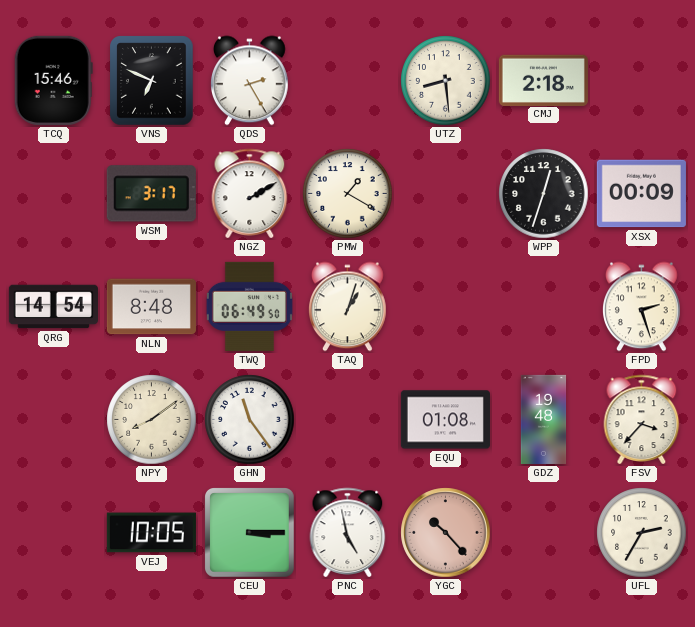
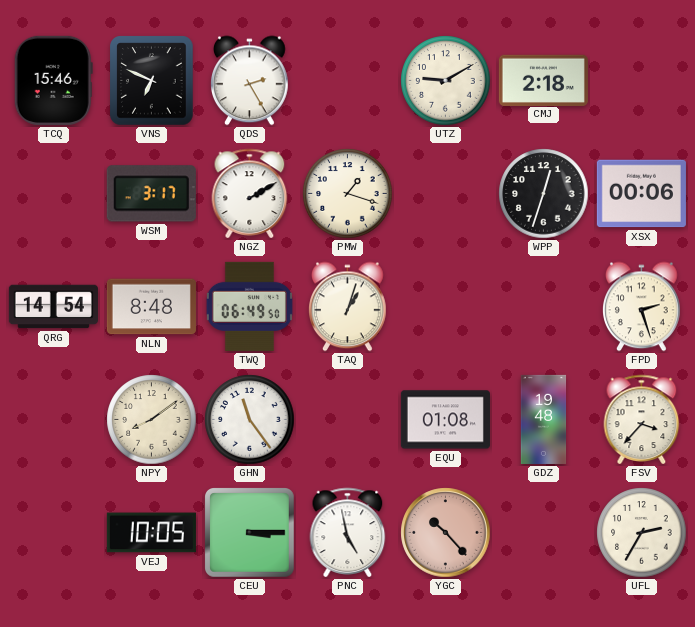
UTZ: 8:29 -> 9:10
PMW: 1:20 -> 1:18
XSX: 00:09 -> 00:06
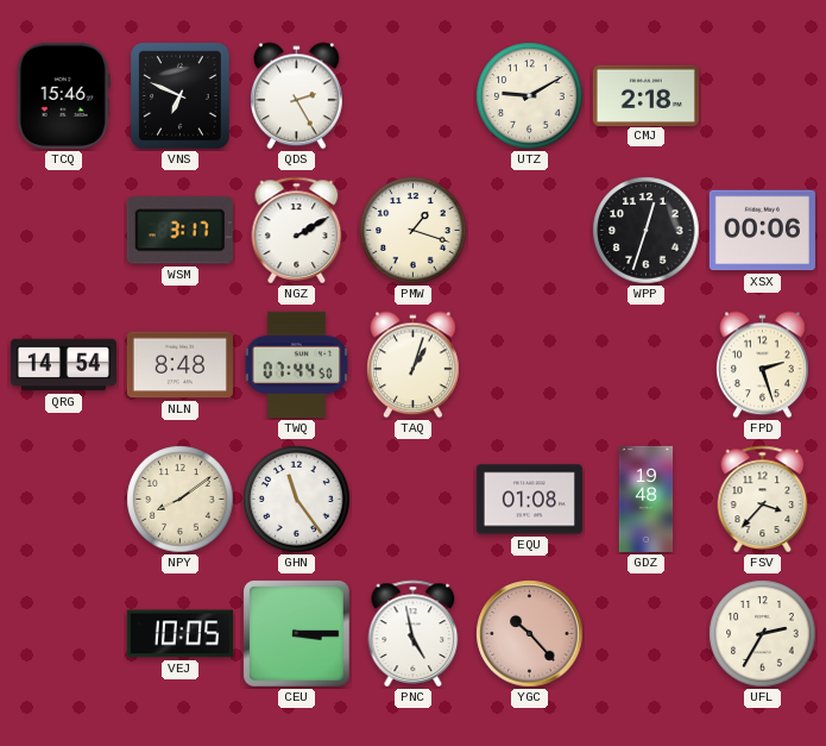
TWQ: 06:49 -> 07:44
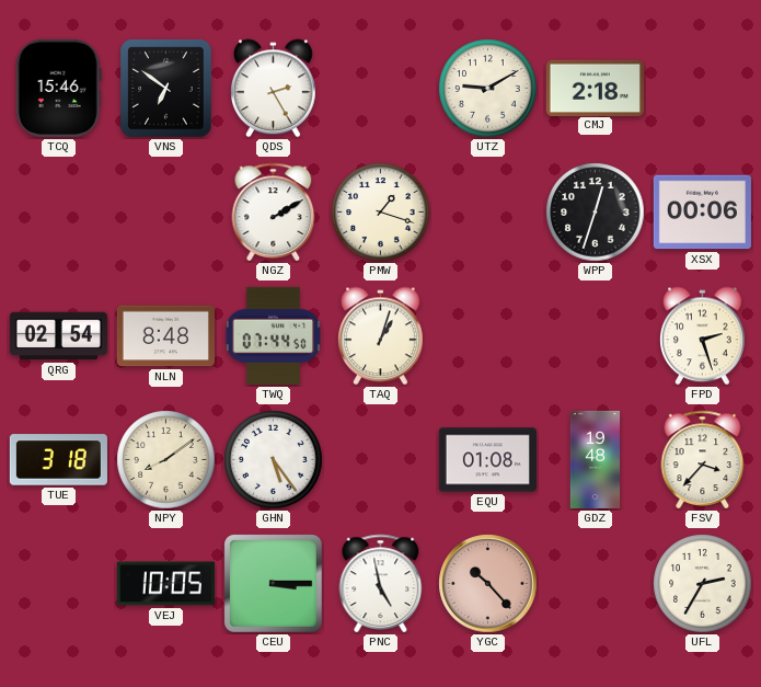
VNS: 6:49 -> 6:51
WSM: 3:17 -> none
QRG: 14:54 -> 02:54
TUE: none -> 3:18
GHN: 11:24 -> 5:24
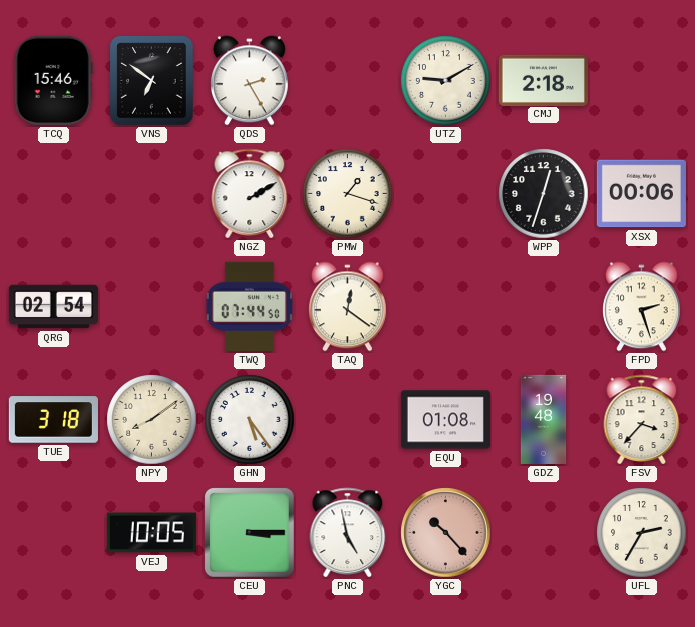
NLN: 8:48 -> none
TAQ: 1:03 -> 12:21
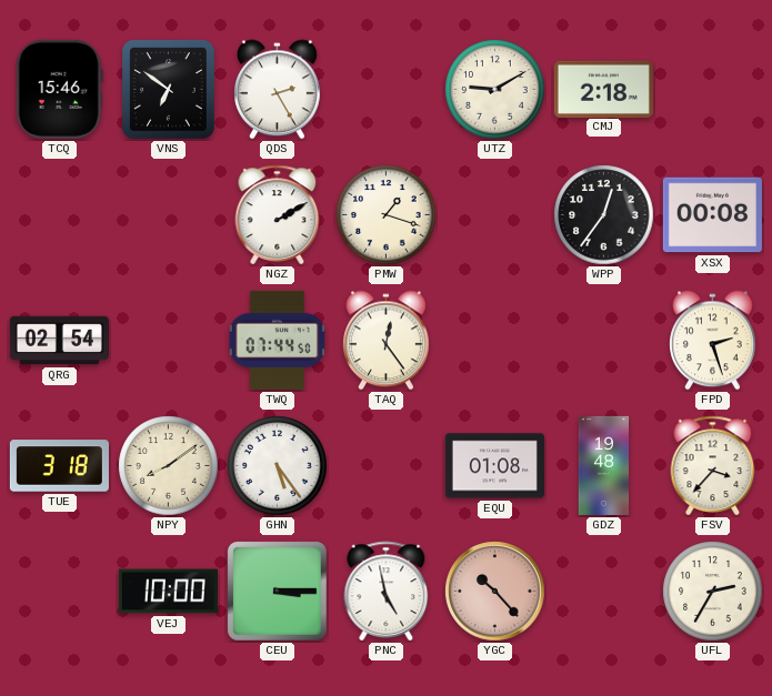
WPP: 12:33 -> 12:36
XSX: 00:06 -> 00:08
TAQ: 12:21 -> 12:24
VEJ: 10:05 -> 10:00
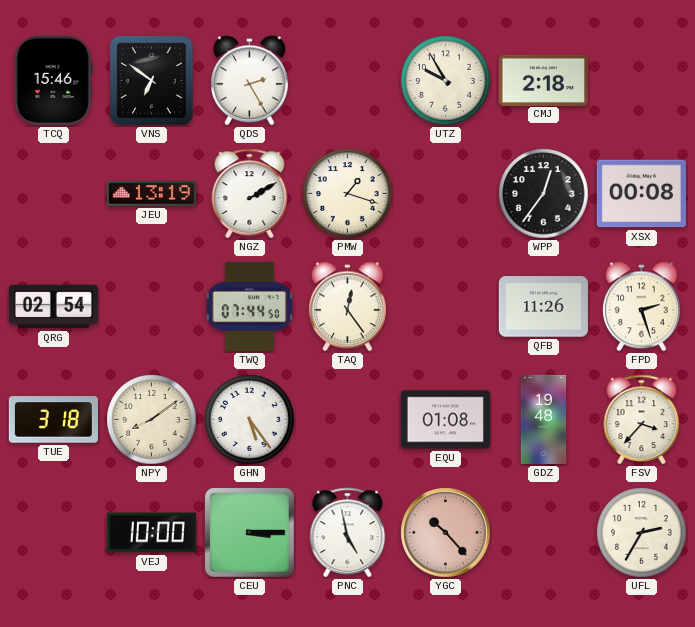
UTZ: 9:10 -> 9:55
JEU: none -> 13:19
QFB: none -> 11:26
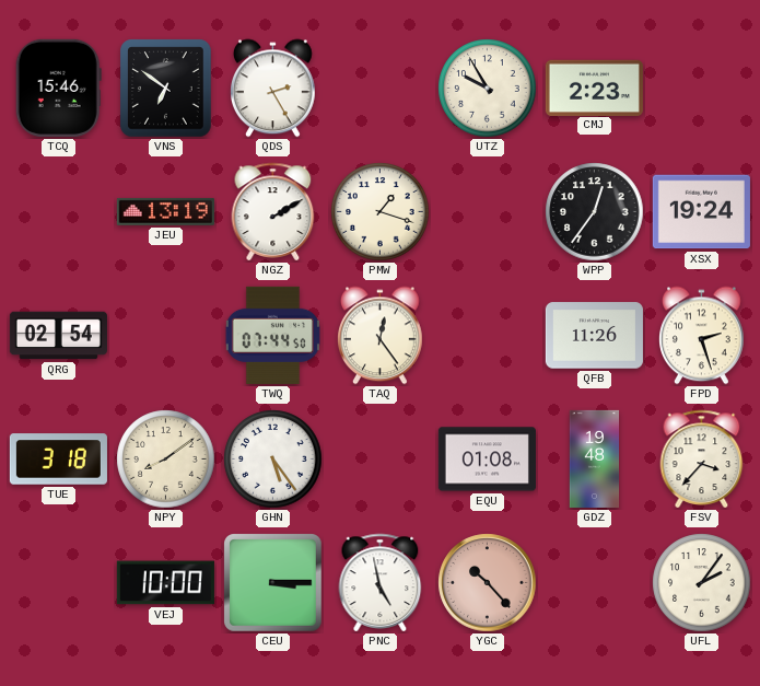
CMJ: 2:18 -> 2:23
XSX: 00:08 -> 19:24
UFL: 2:35 -> 2:06
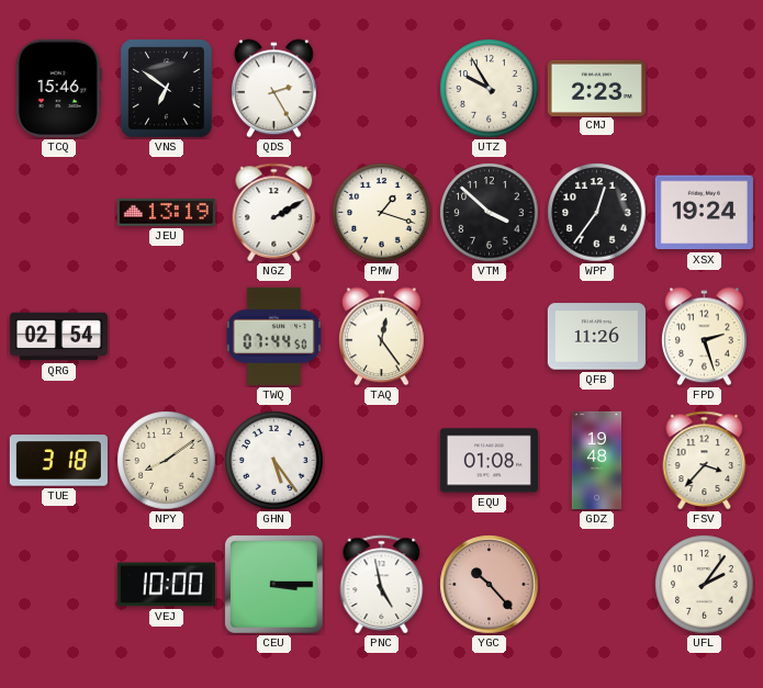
VTM: none -> 3:52
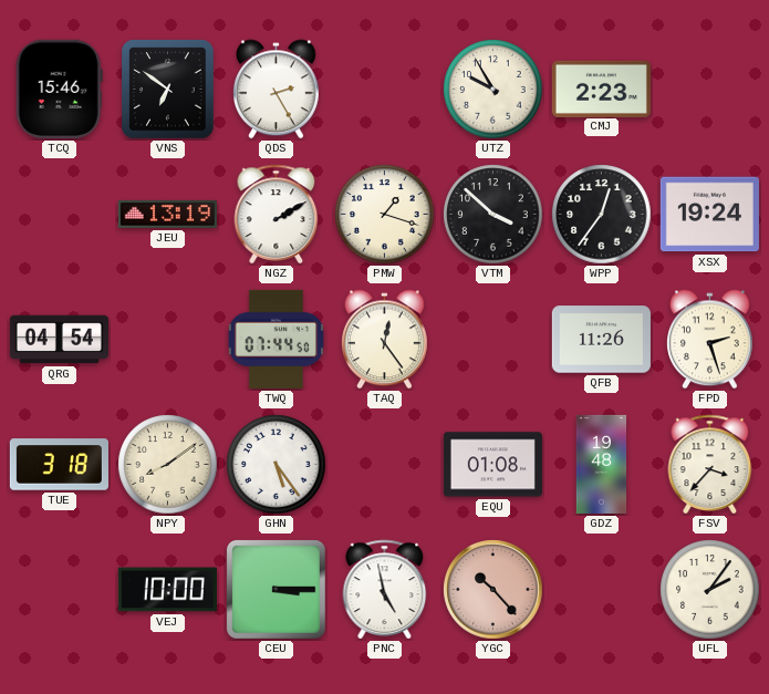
QRG: 02:54 -> 04:54
